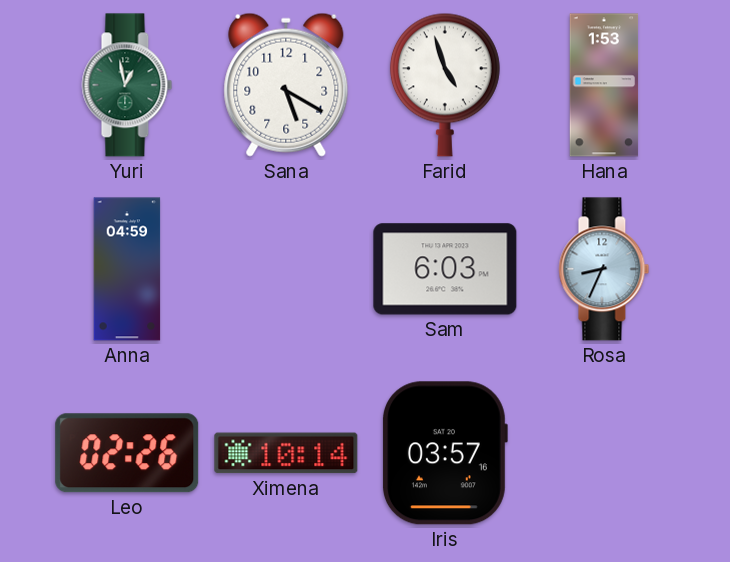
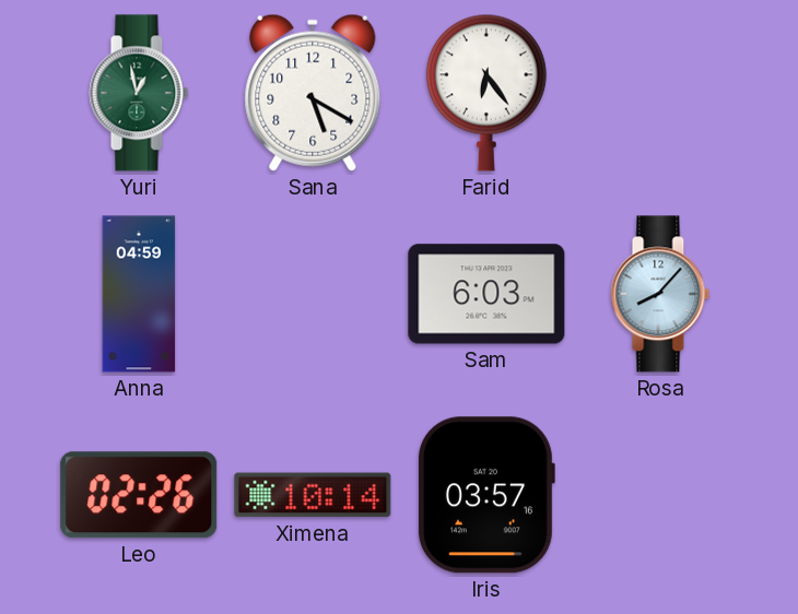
Farid: 4:57 -> 6:24
Hana: 1:53 -> none
Rosa: 8:34 -> 8:07
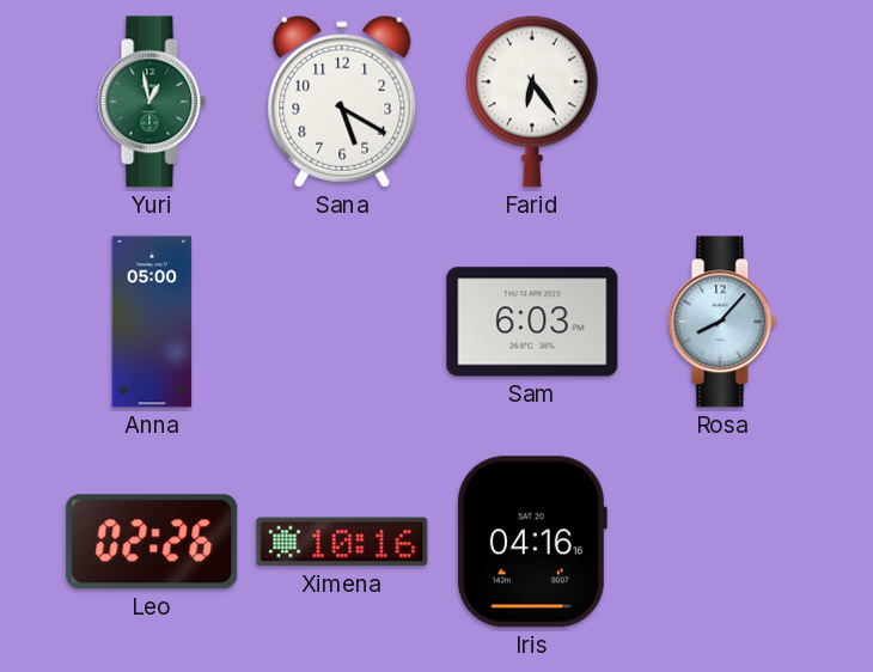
Anna: 04:59 -> 05:00
Ximena: 10:14 -> 10:16
Iris: 03:57 -> 04:16
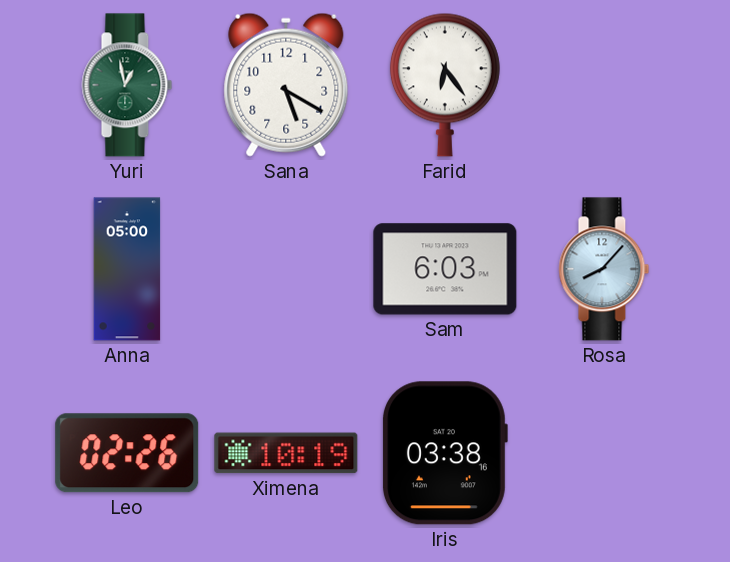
Ximena: 10:16 -> 10:19
Iris: 04:16 -> 03:38
